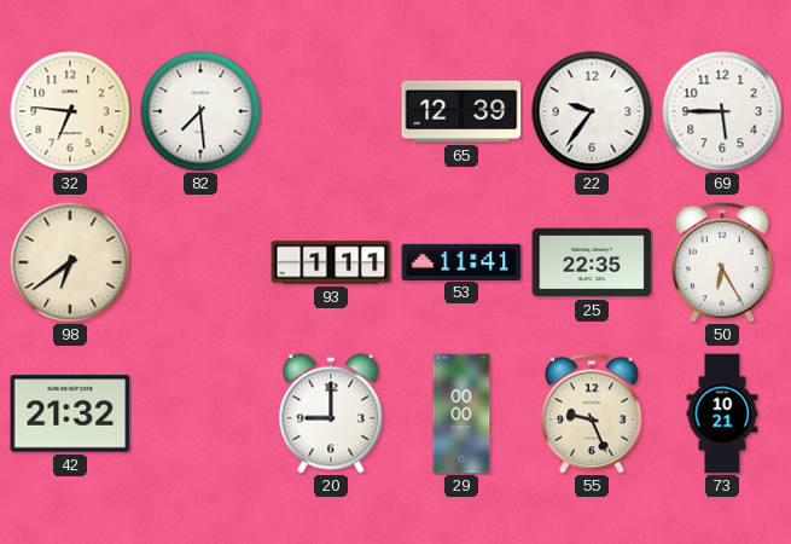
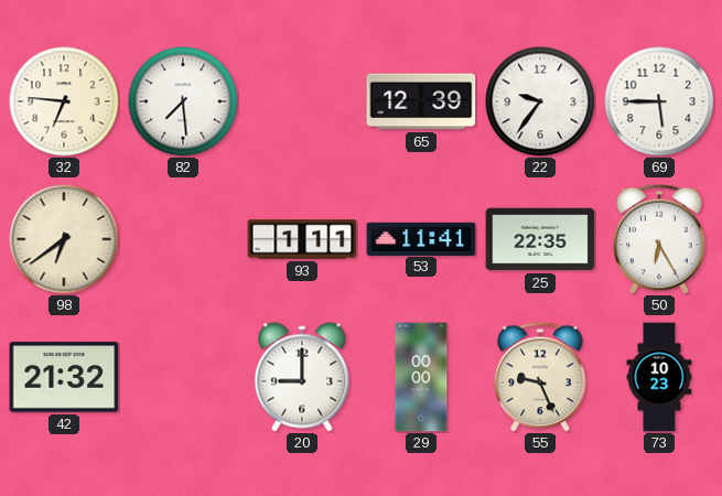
73: 10:21 -> 10:23
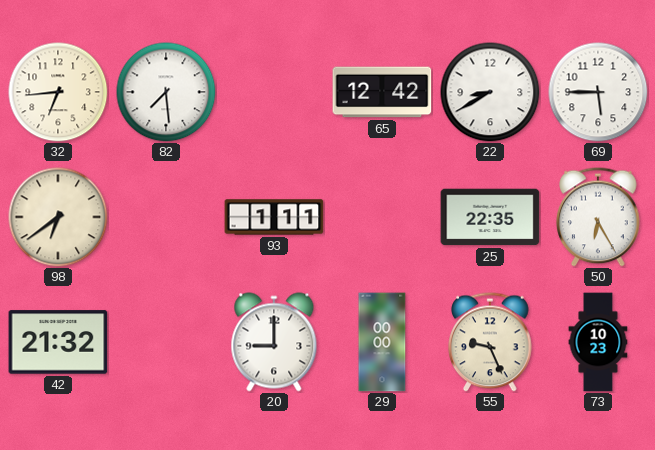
32: 6:46 -> 6:44
65: 12:39 -> 12:42
22: 9:36 -> 8:40
53: 11:41 -> none
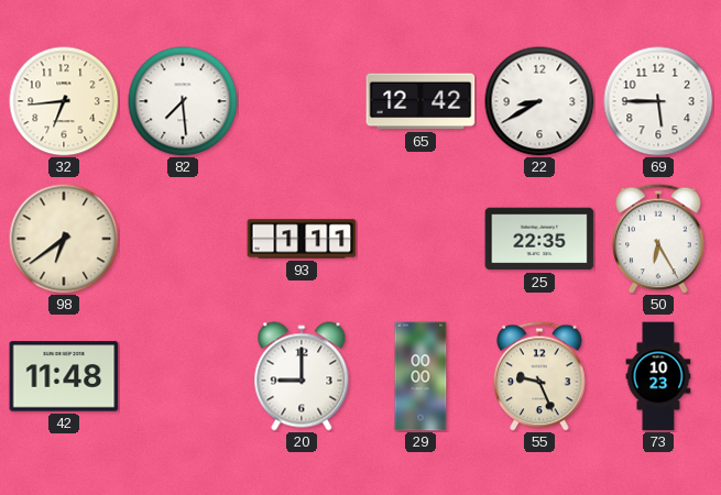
42: 21:32 -> 11:48
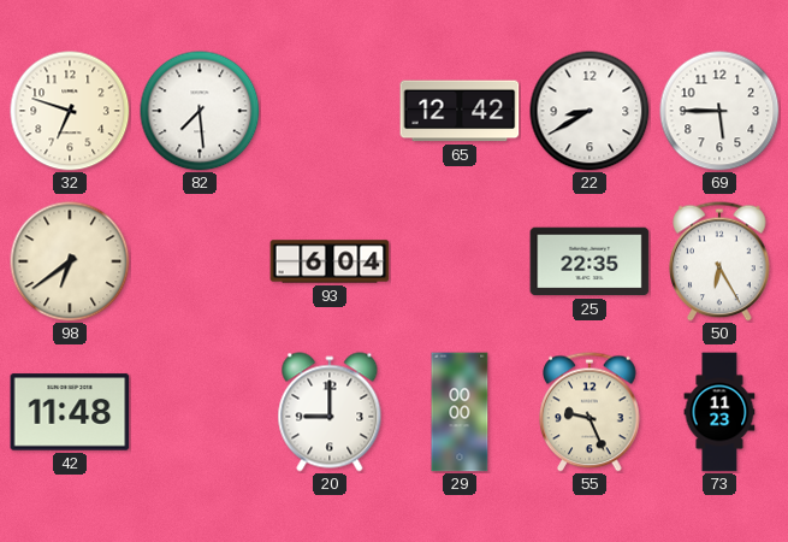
32: 6:44 -> 6:48
93: 1:11 -> 6:04
73: 10:23 -> 11:23
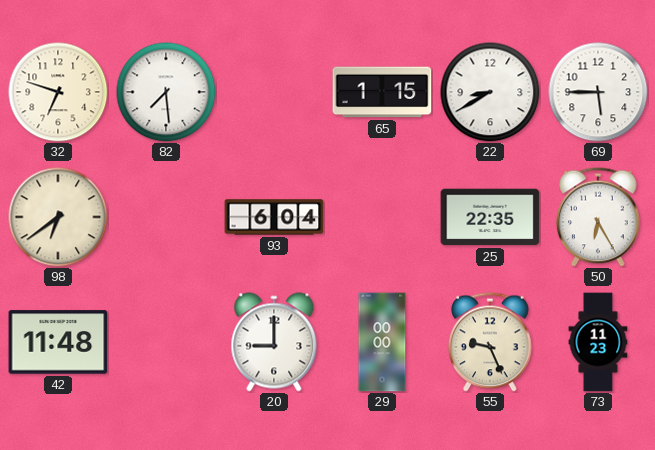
65: 12:42 -> 1:15
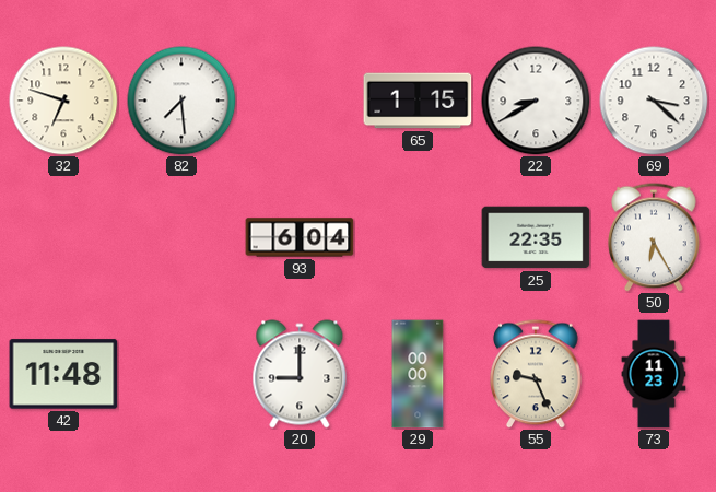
69: 5:45 -> 3:22
98: 6:39 -> none
